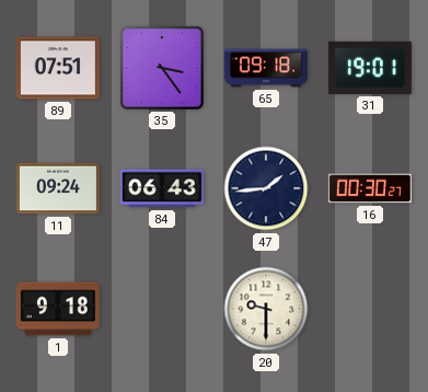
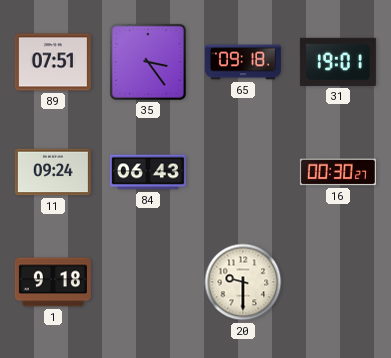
47: 1:44 -> none
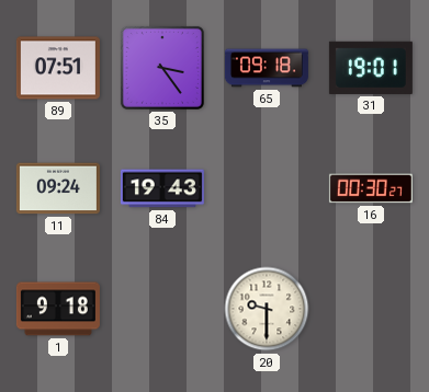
84: 06:43 -> 19:43
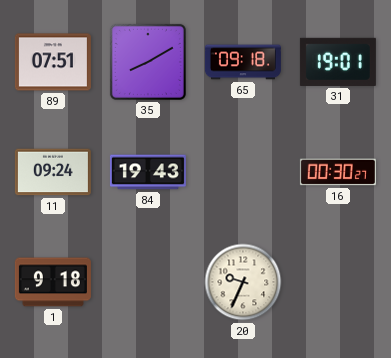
35: 3:24 -> 8:10
20: 9:30 -> 9:34
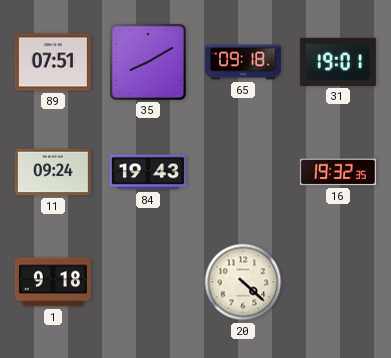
16: 00:30 -> 19:32
20: 9:34 -> 4:22
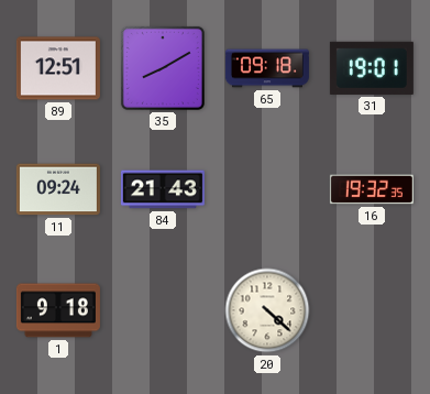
89: 07:51 -> 12:51
84: 19:43 -> 21:43
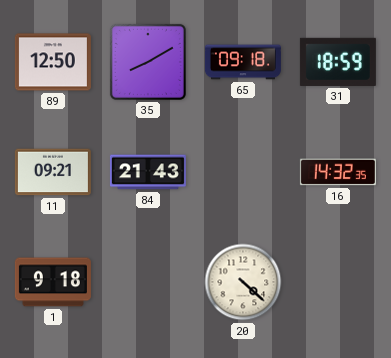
89: 12:51 -> 12:50
31: 19:01 -> 18:59
11: 09:24 -> 09:21
16: 19:32 -> 14:32
